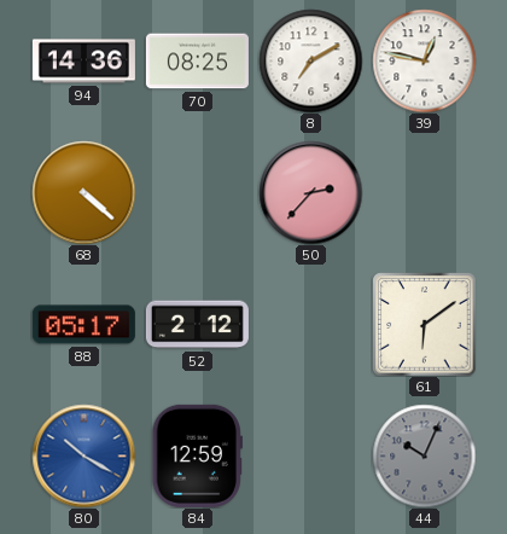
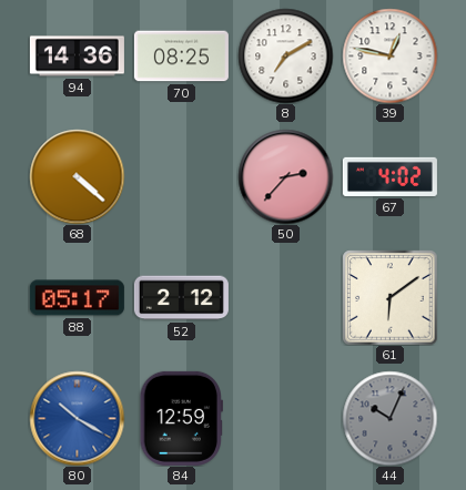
67: none -> 4:02
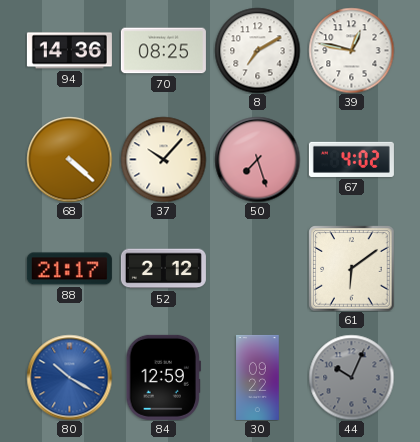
37: none -> 10:07
50: 2:37 -> 7:27
88: 05:17 -> 21:17
30: none -> 09:22
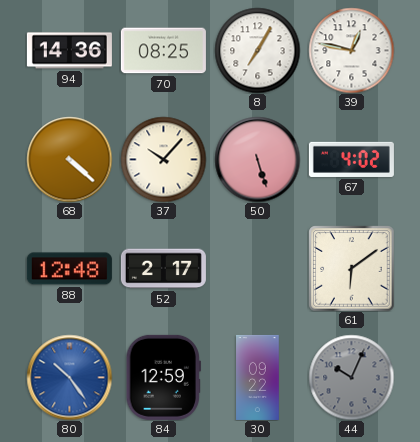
8: 7:10 -> 7:05
50: 7:27 -> 5:27
88: 21:17 -> 12:48
52: 2:12 -> 2:17
80: 10:20 -> 10:24
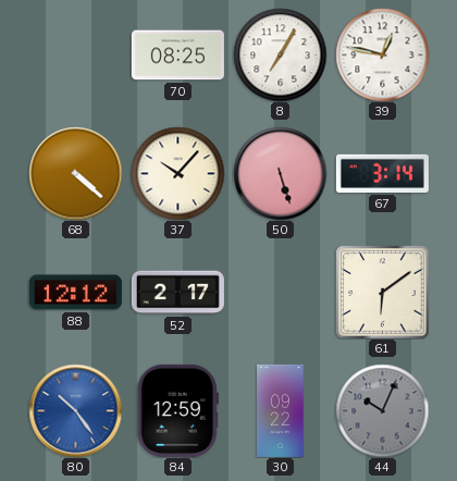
94: 14:36 -> none
67: 4:02 -> 3:14
88: 12:48 -> 12:12
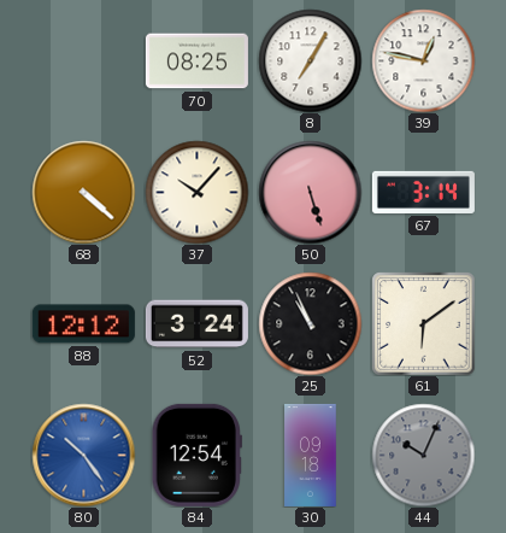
52: 2:17 -> 3:24
25: none -> 10:56
84: 12:59 -> 12:54
30: 09:22 -> 09:18
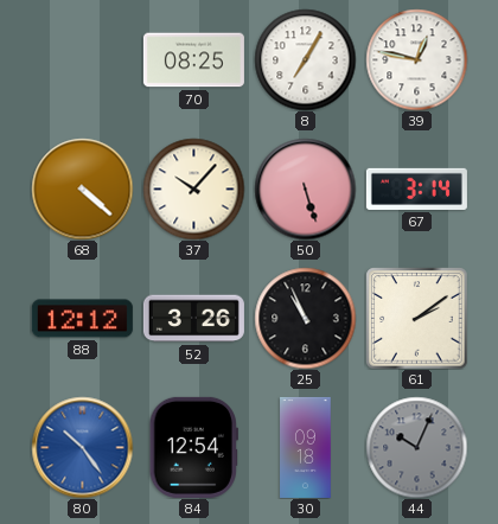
52: 3:24 -> 3:26
61: 6:09 -> 2:09
